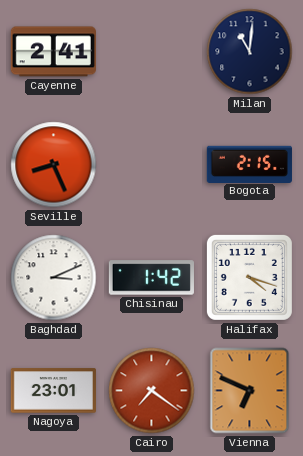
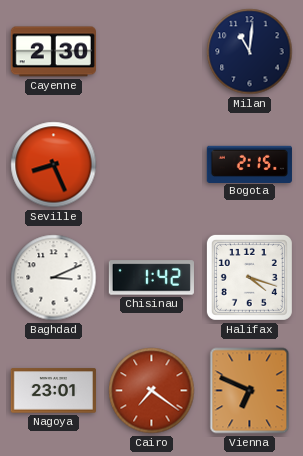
Cayenne: 2:41 -> 2:30
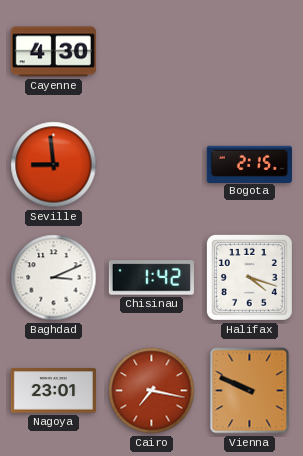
Cayenne: 2:30 -> 4:30
Milan: 11:01 -> none
Seville: 8:26 -> 8:59
Cairo: 7:21 -> 7:17
Vienna: 6:49 -> 9:49
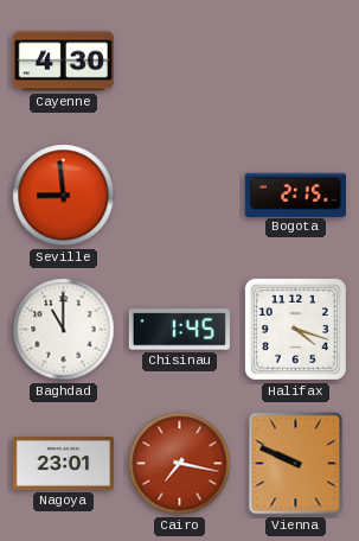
Baghdad: 3:11 -> 11:00
Chisinau: 1:42 -> 1:45
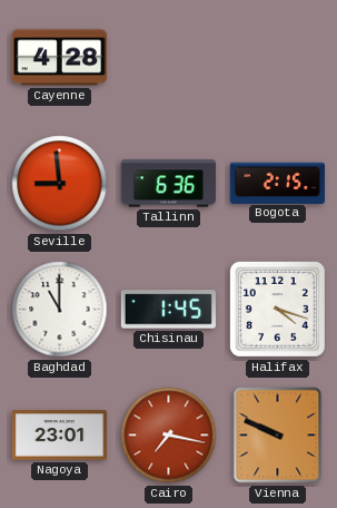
Cayenne: 4:30 -> 4:28
Tallinn: none -> 6:36
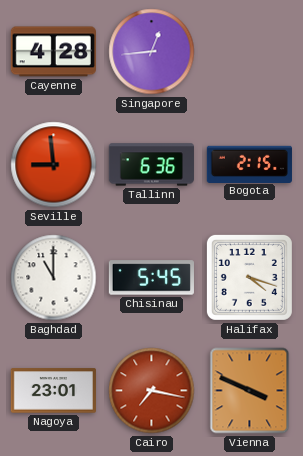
Singapore: none -> 12:44
Chisinau: 1:45 -> 5:45
Vienna: 9:49 -> 3:49
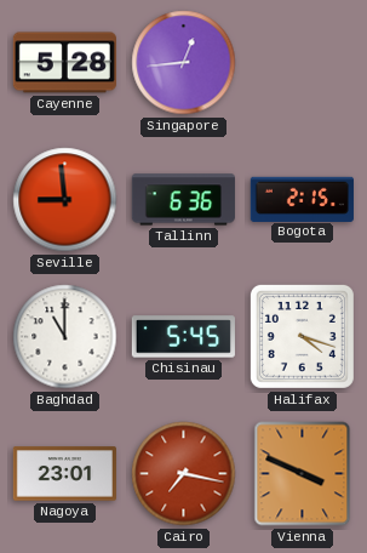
Cayenne: 4:28 -> 5:28
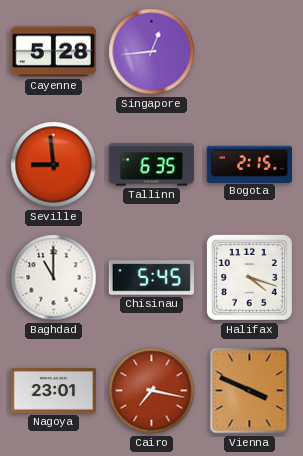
Tallinn: 6:36 -> 6:35
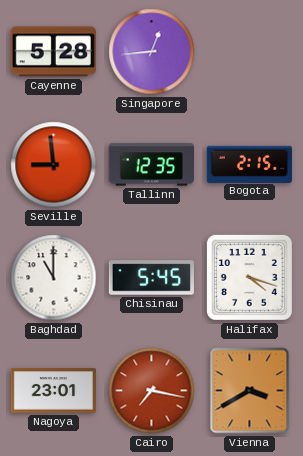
Tallinn: 6:35 -> 12:35
Vienna: 3:49 -> 3:40
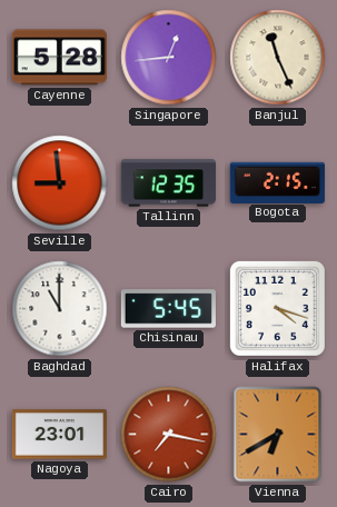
Banjul: none -> 11:26
Vienna: 3:40 -> 6:40
